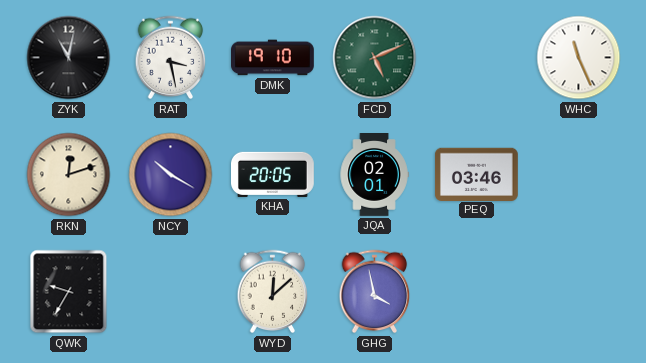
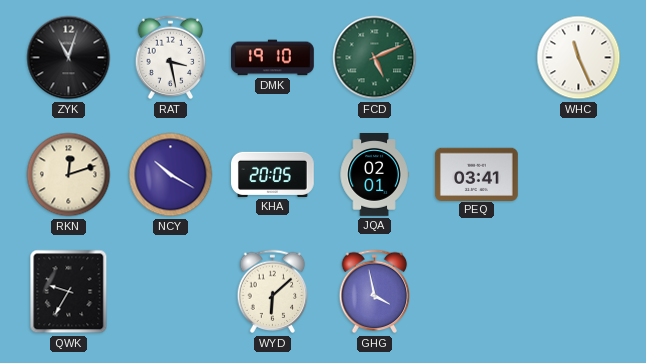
ZYK: 11:02 -> 11:03
PEQ: 03:46 -> 03:41
WYD: 12:08 -> 6:08
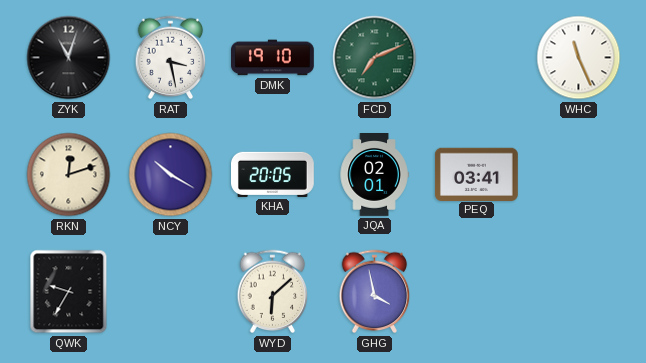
FCD: 5:11 -> 7:11
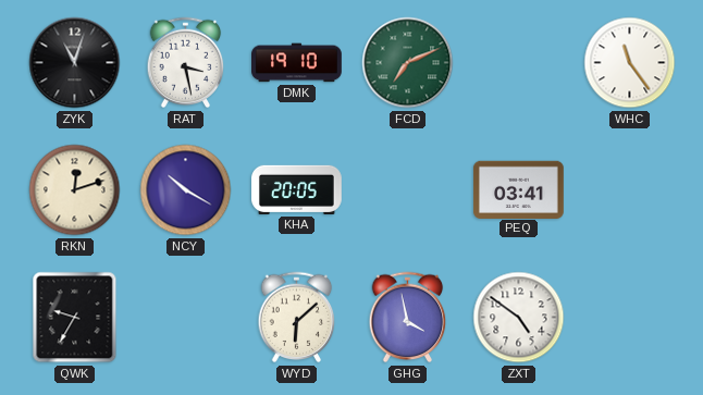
WHC: 11:26 -> 11:24
JQA: 02:01 -> none
ZXT: none -> 4:51
